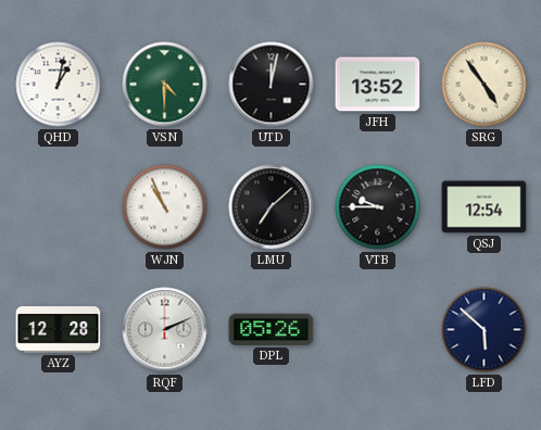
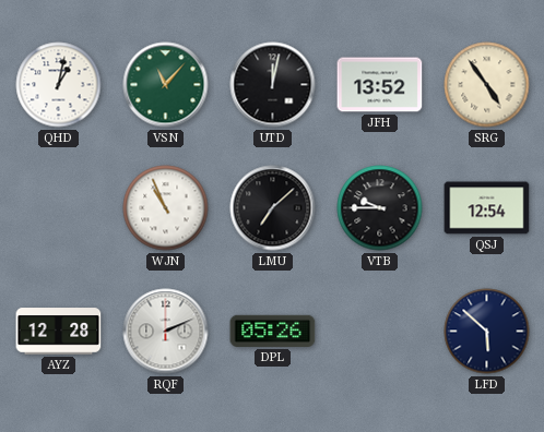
VSN: 4:30 -> 11:07
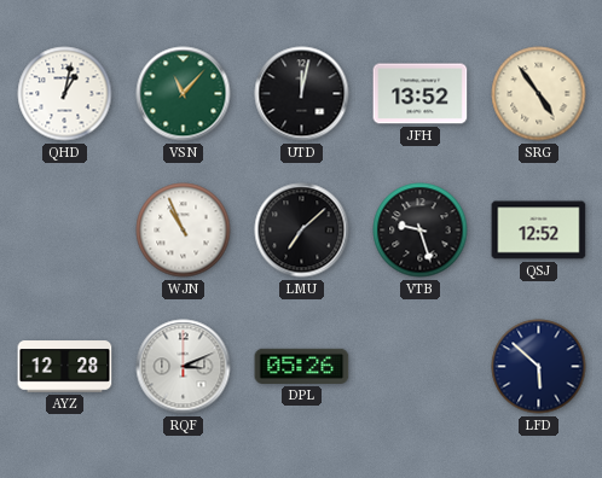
VTB: 9:45 -> 9:27
QSJ: 12:54 -> 12:52
RQF: 2:11 -> 3:11
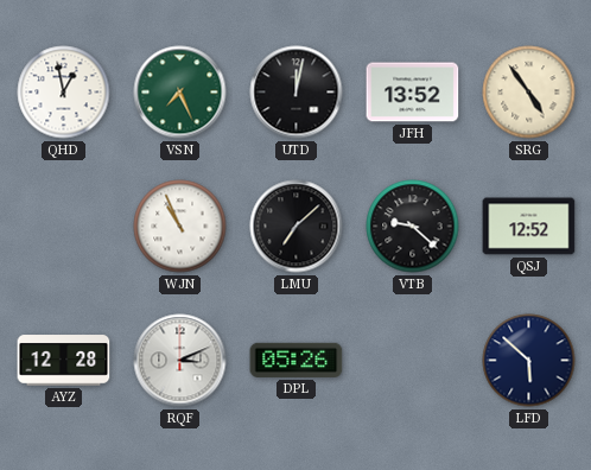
QHD: 1:02 -> 12:58
VSN: 11:07 -> 7:26
VTB: 9:27 -> 9:22
